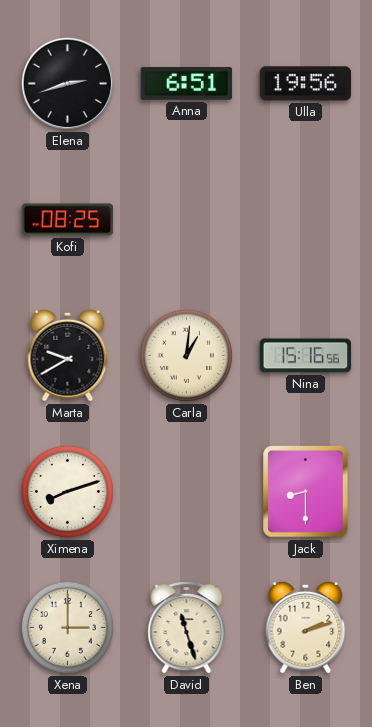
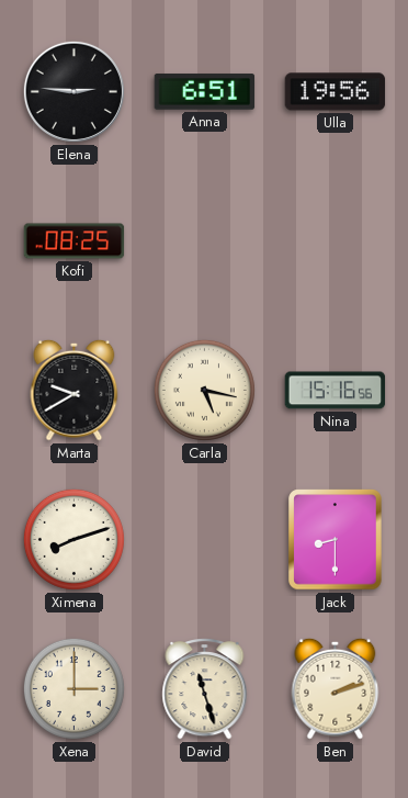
Elena: 2:42 -> 2:46
Carla: 1:01 -> 5:17
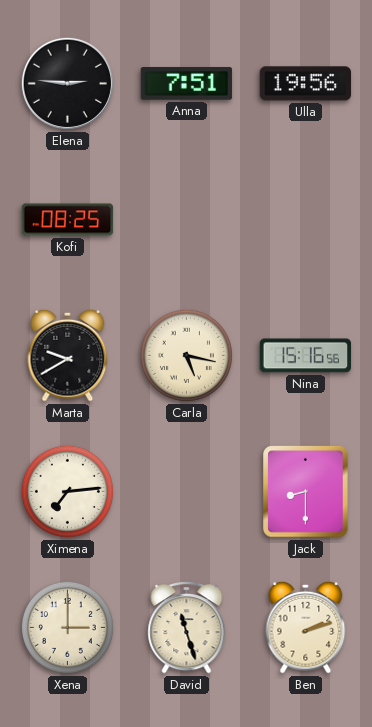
Anna: 6:51 -> 7:51
Ximena: 8:12 -> 7:14
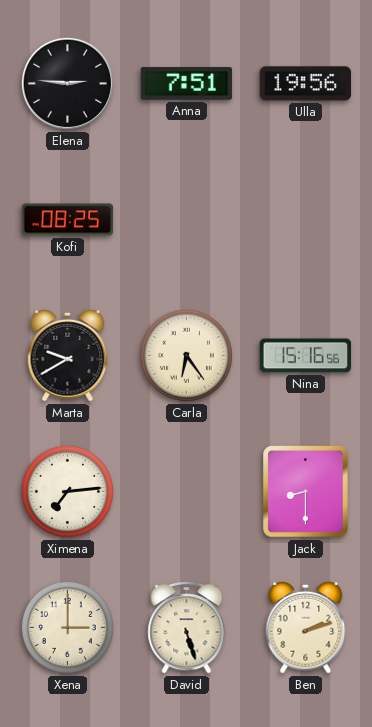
Carla: 5:17 -> 6:24
David: 11:27 -> 5:27
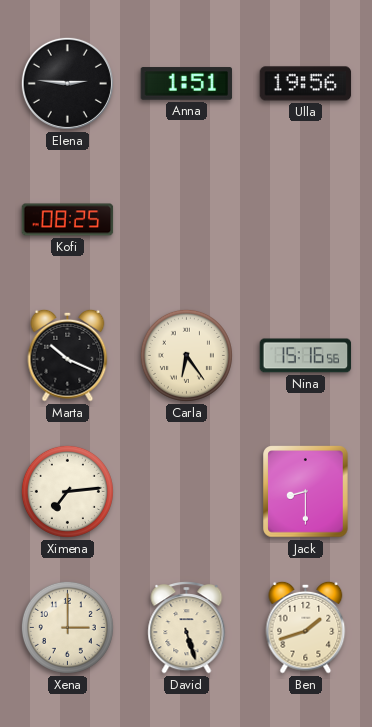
Anna: 7:51 -> 1:51
Marta: 9:40 -> 10:19
Ben: 2:12 -> 1:42
